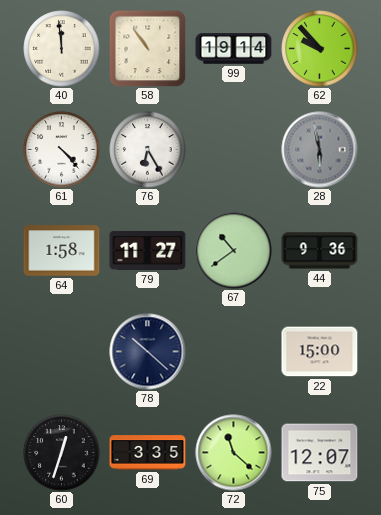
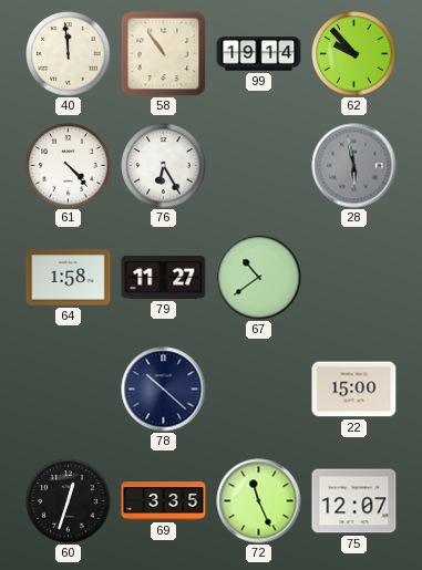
44: 9:36 -> none
72: 11:22 -> 11:26
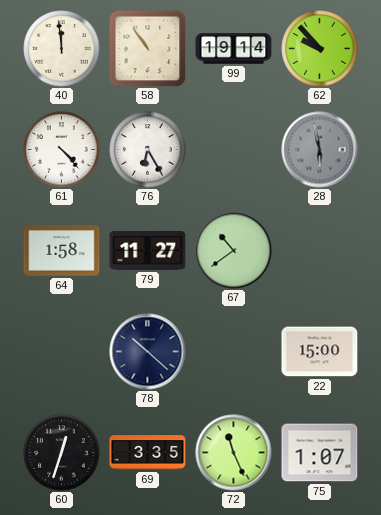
75: 12:07 -> 1:07
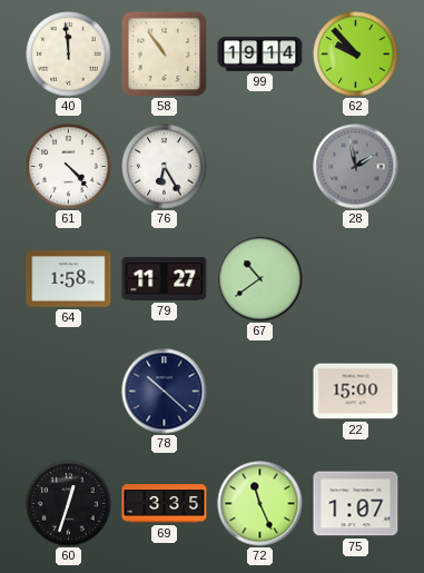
28: 5:58 -> 1:58
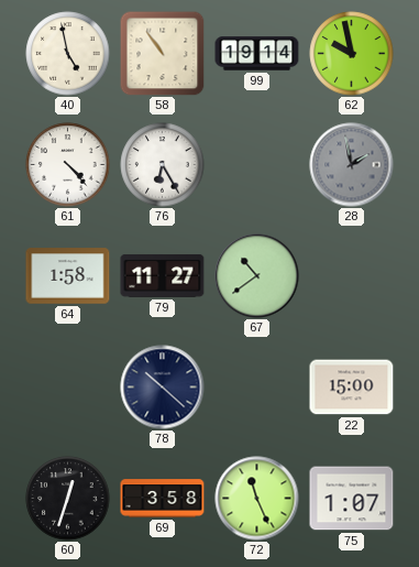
40: 11:59 -> 4:58
62: 9:53 -> 9:58
69: 3:35 -> 3:58
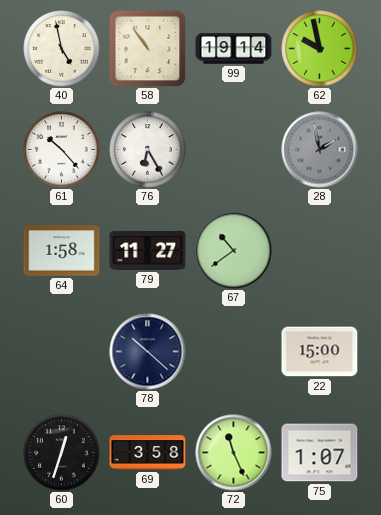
61: 4:23 -> 10:23
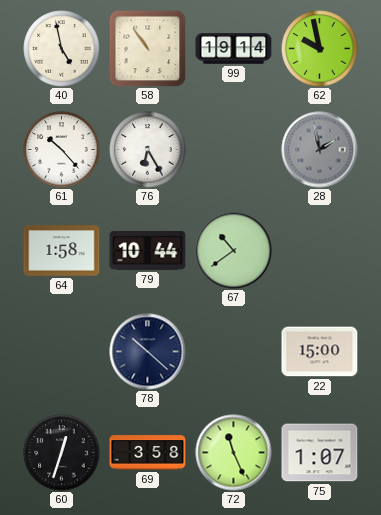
79: 11:27 -> 10:44
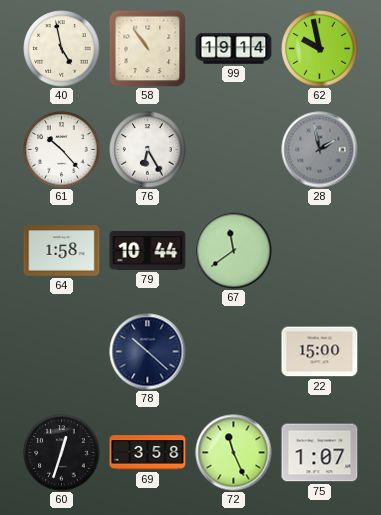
67: 10:39 -> 11:39
